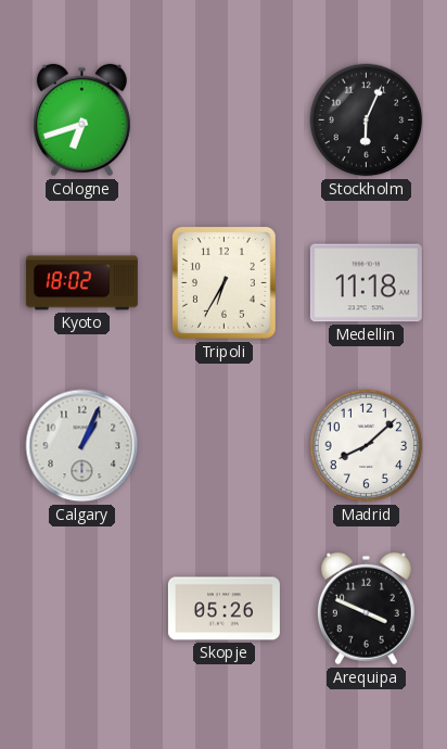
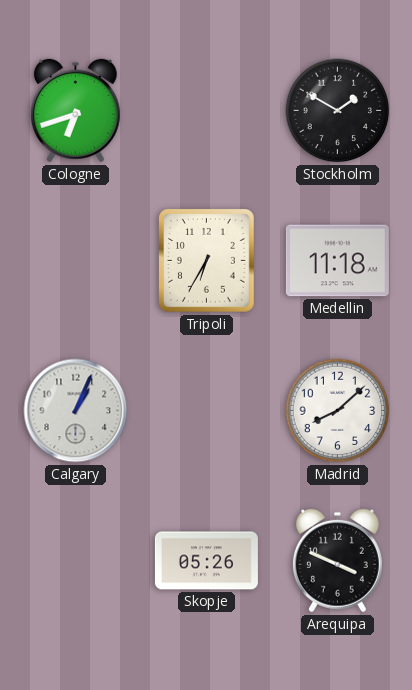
Stockholm: 6:04 -> 1:50
Kyoto: 18:02 -> none
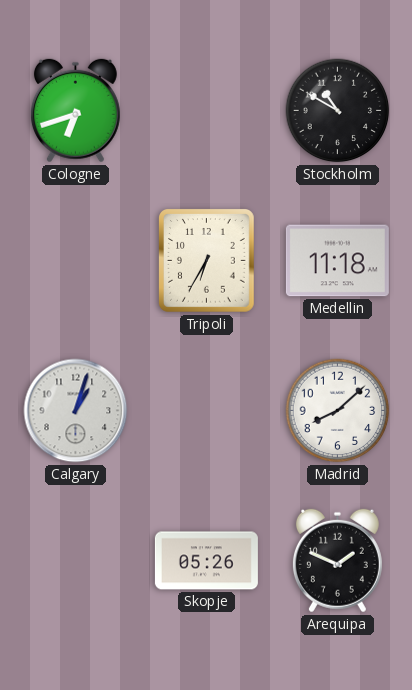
Stockholm: 1:50 -> 10:50
Calgary: 1:04 -> 1:03
Arequipa: 3:49 -> 1:49
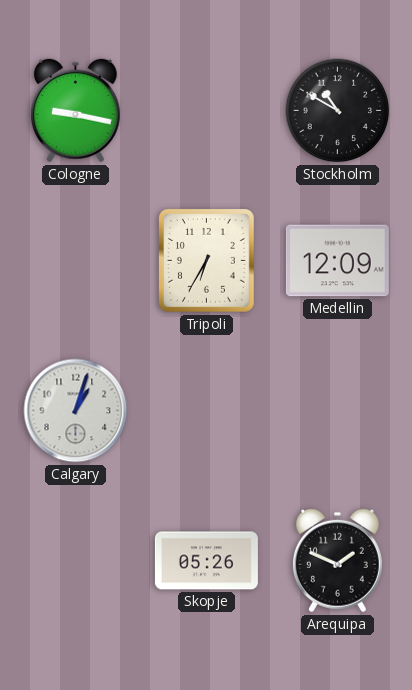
Cologne: 6:42 -> 9:17
Medellin: 11:18 -> 12:09
Madrid: 8:08 -> none
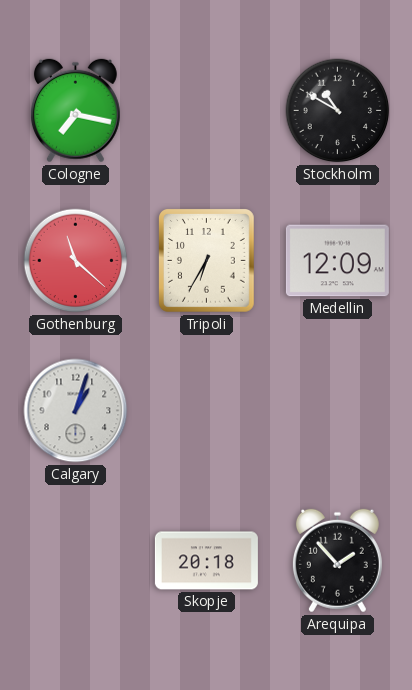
Cologne: 9:17 -> 7:17
Gothenburg: none -> 11:22
Skopje: 05:26 -> 20:18
Arequipa: 1:49 -> 1:53
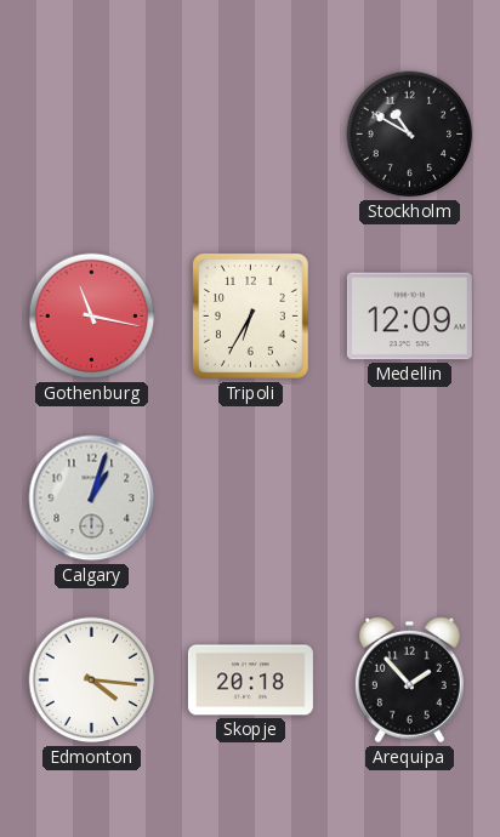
Cologne: 7:17 -> none
Gothenburg: 11:22 -> 11:17
Edmonton: none -> 4:16
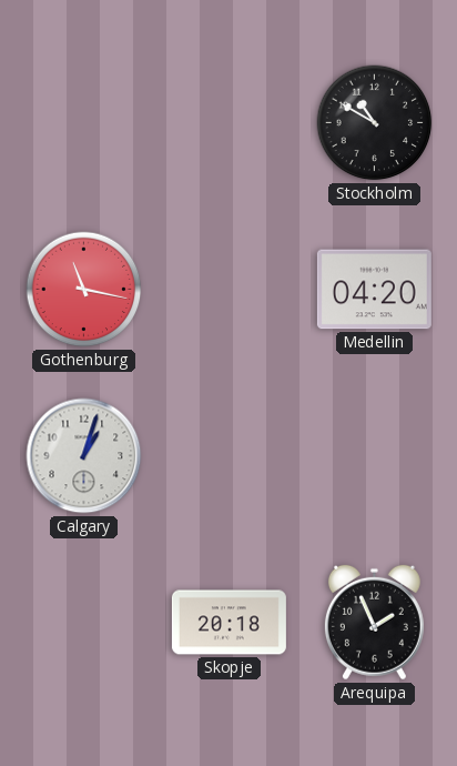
Tripoli: 6:35 -> none
Medellin: 12:09 -> 04:20
Edmonton: 4:16 -> none
Arequipa: 1:53 -> 1:56
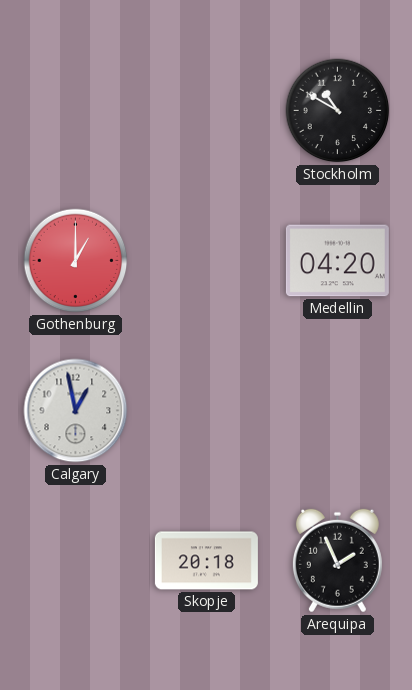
Gothenburg: 11:17 -> 1:00
Calgary: 1:03 -> 12:58
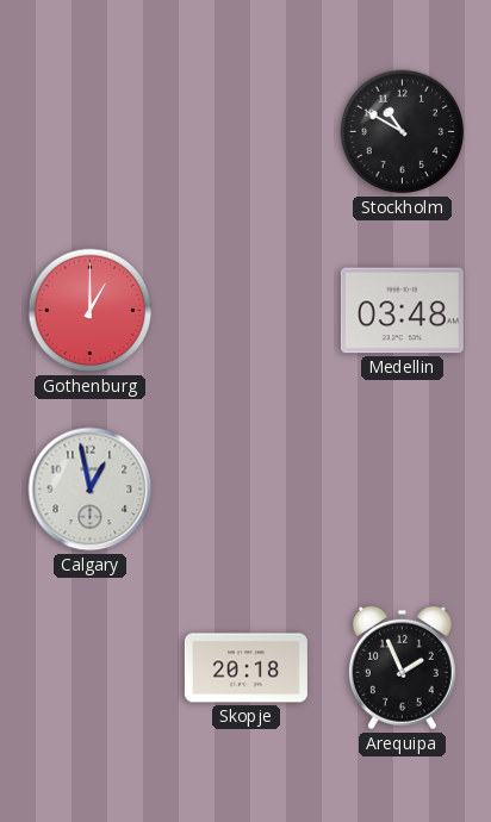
Medellin: 04:20 -> 03:48
